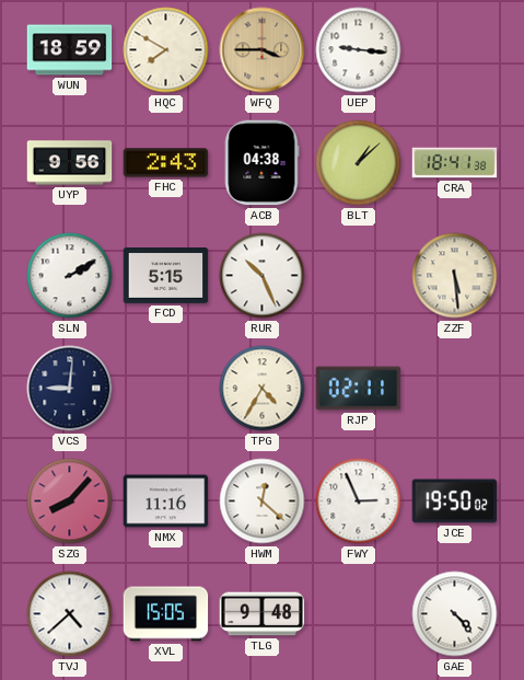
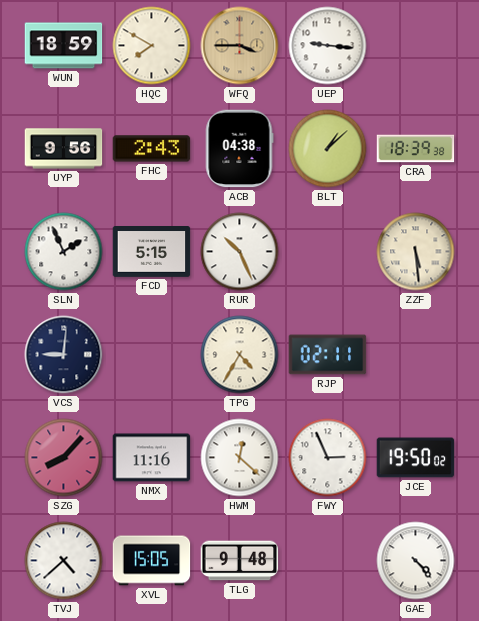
CRA: 18:41 -> 18:39
SLN: 2:10 -> 1:56
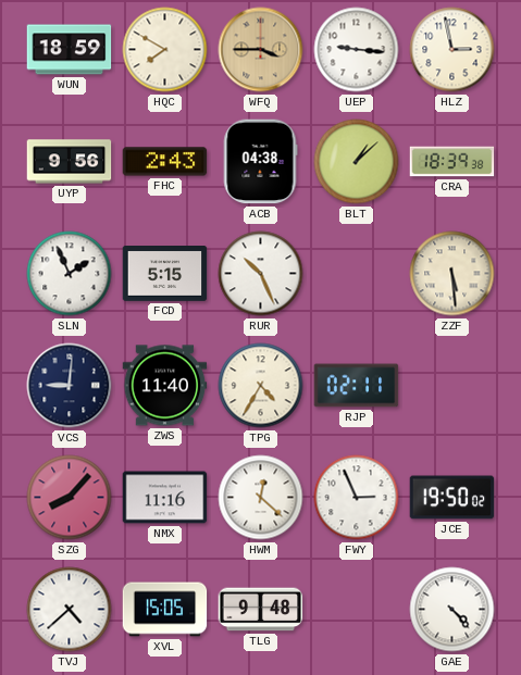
HLZ: none -> 2:58
ZWS: none -> 11:40
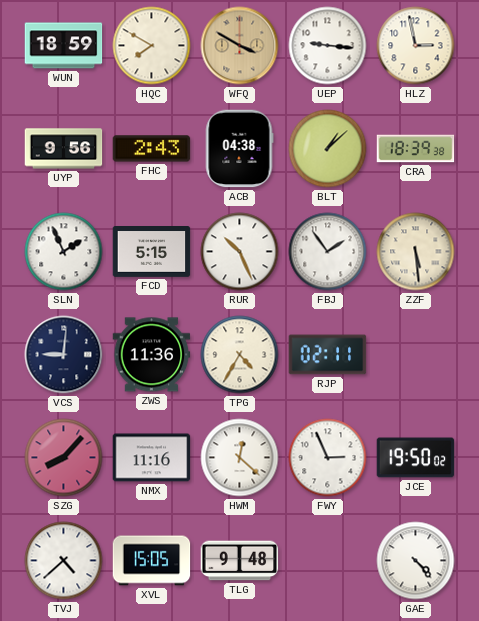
WFQ: 3:45 -> 3:50
FBJ: none -> 1:54
ZWS: 11:40 -> 11:36
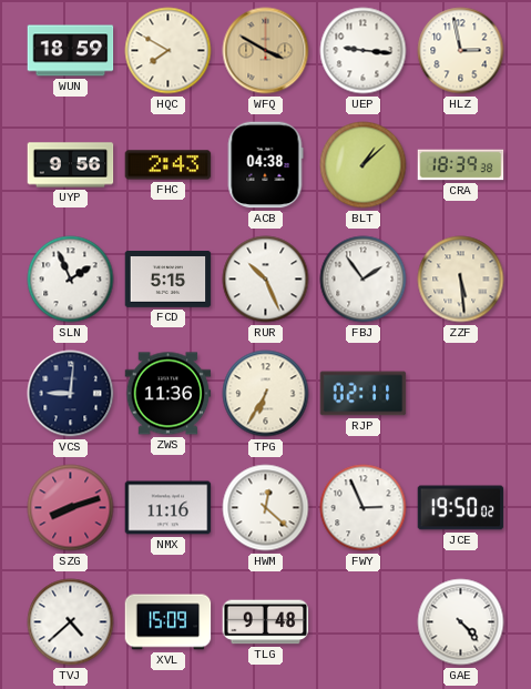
TPG: 4:35 -> 6:35
SZG: 8:07 -> 8:12
XVL: 15:05 -> 15:09
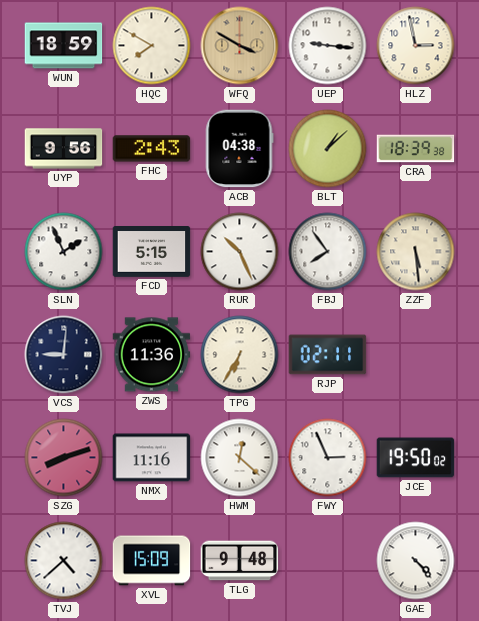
FBJ: 1:54 -> 7:54
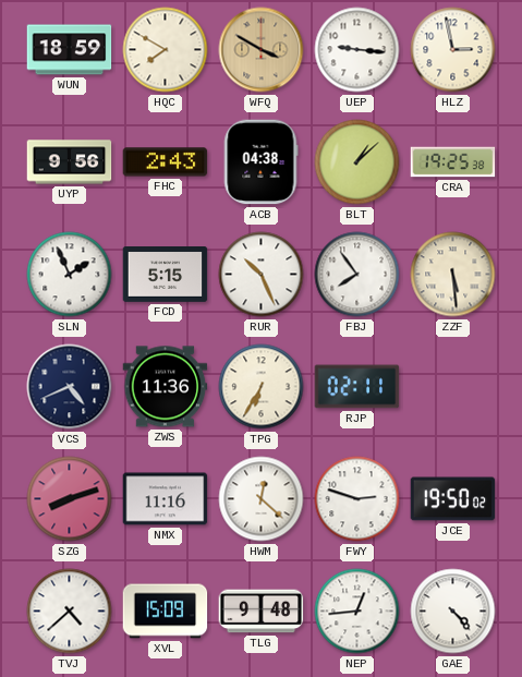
CRA: 18:39 -> 19:25
VCS: 9:01 -> 4:41
FWY: 2:56 -> 2:48
NEP: none -> 12:44
